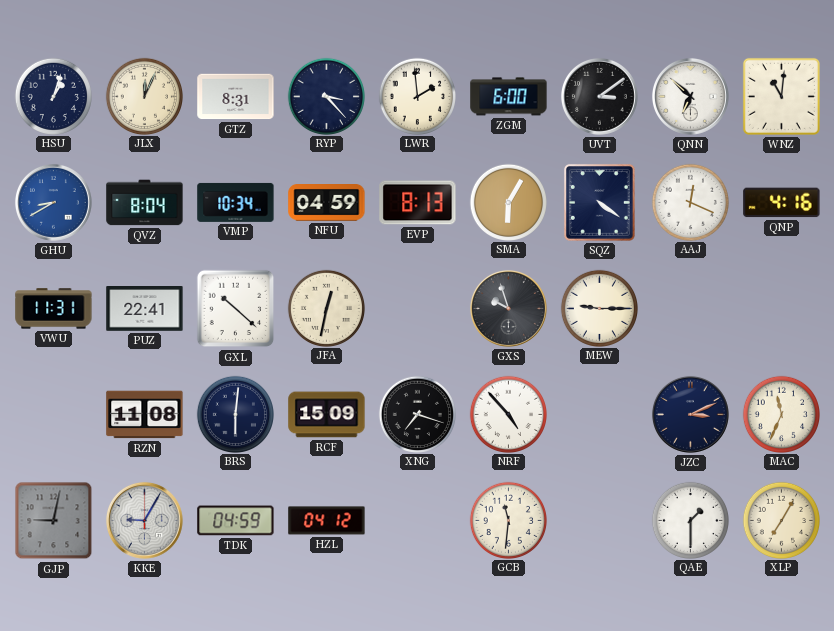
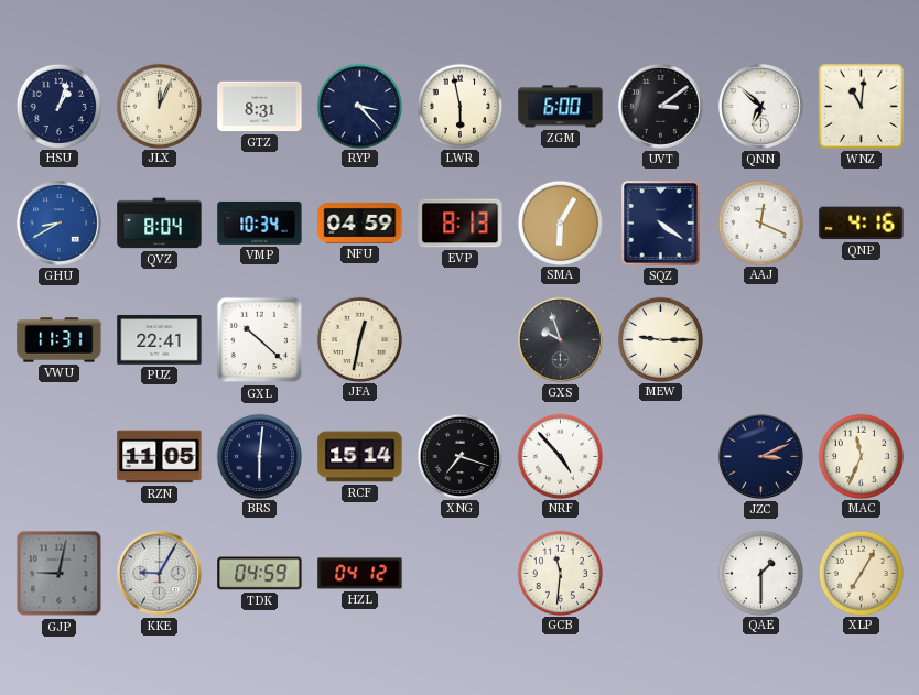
LWR: 1:59 -> 5:58
RZN: 11:08 -> 11:05
RCF: 15:09 -> 15:14
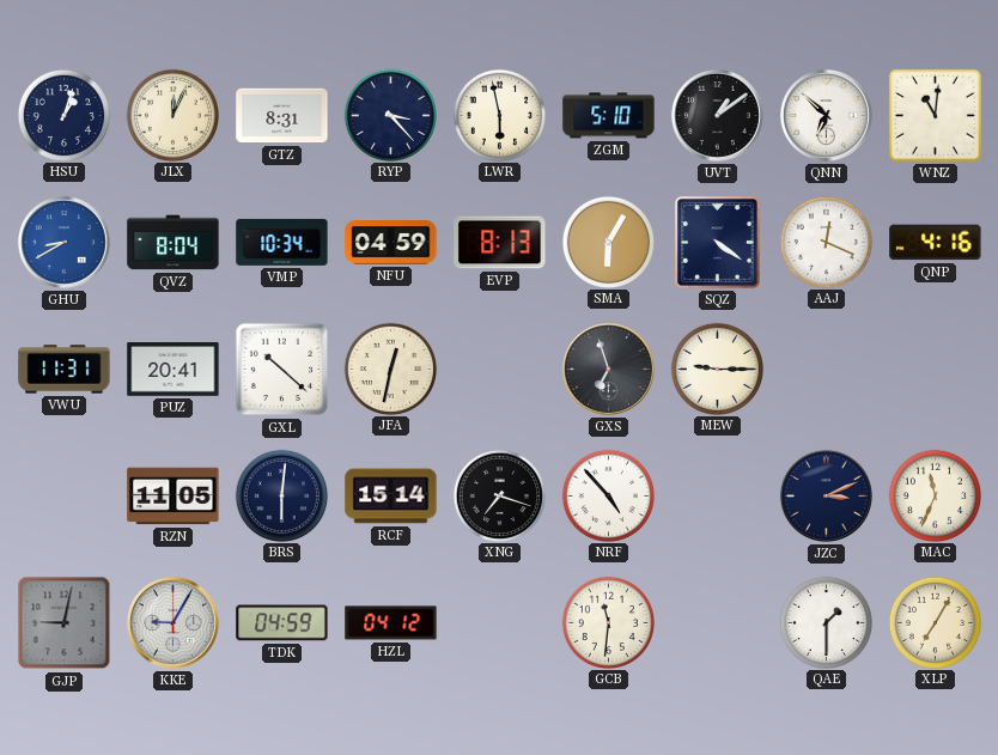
ZGM: 6:00 -> 5:10
UVT: 3:09 -> 1:09
PUZ: 22:41 -> 20:41
GXS: 9:57 -> 6:57
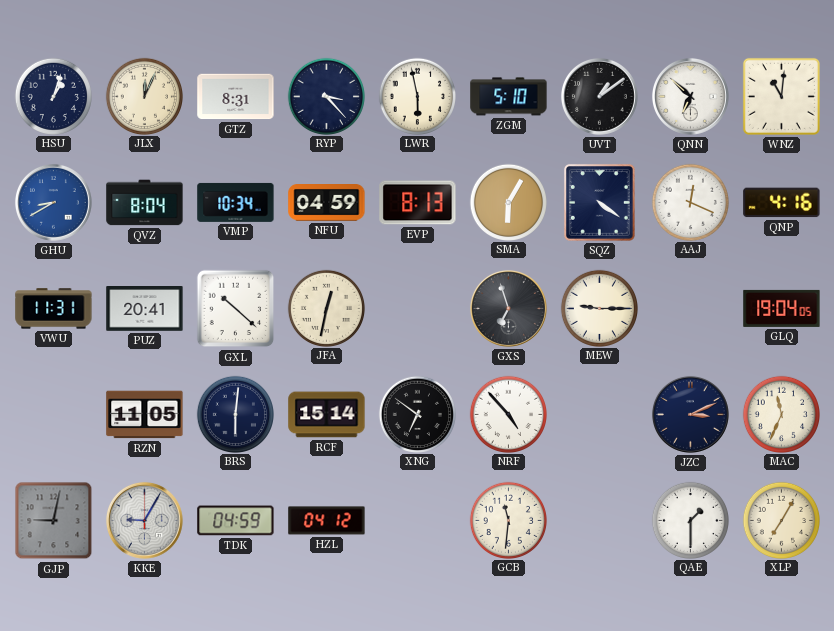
GLQ: none -> 19:04
XNG: 7:18 -> 6:51
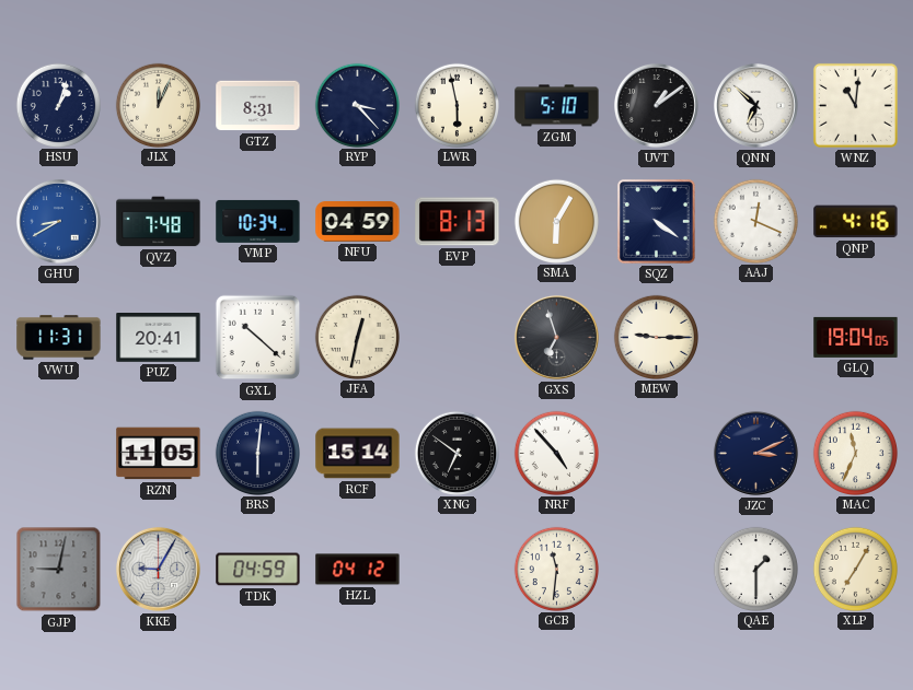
QVZ: 8:04 -> 7:48
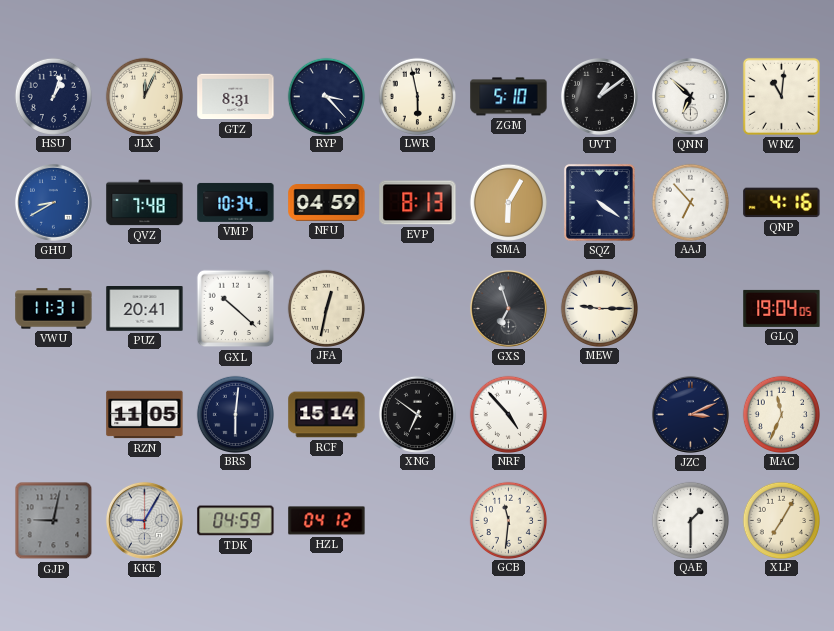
AAJ: 12:19 -> 6:53
